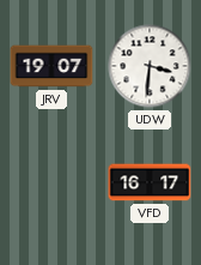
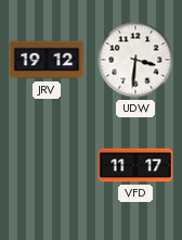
JRV: 19:07 -> 19:12
VFD: 16:17 -> 11:17
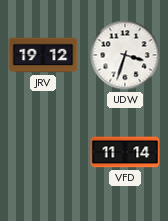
UDW: 3:31 -> 3:33
VFD: 11:17 -> 11:14
